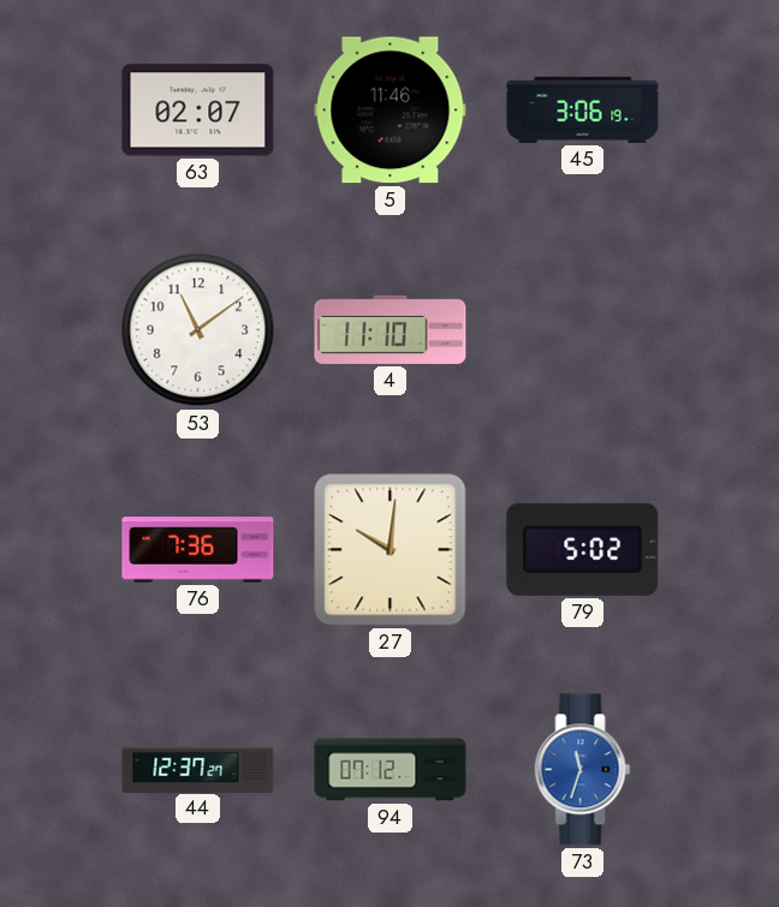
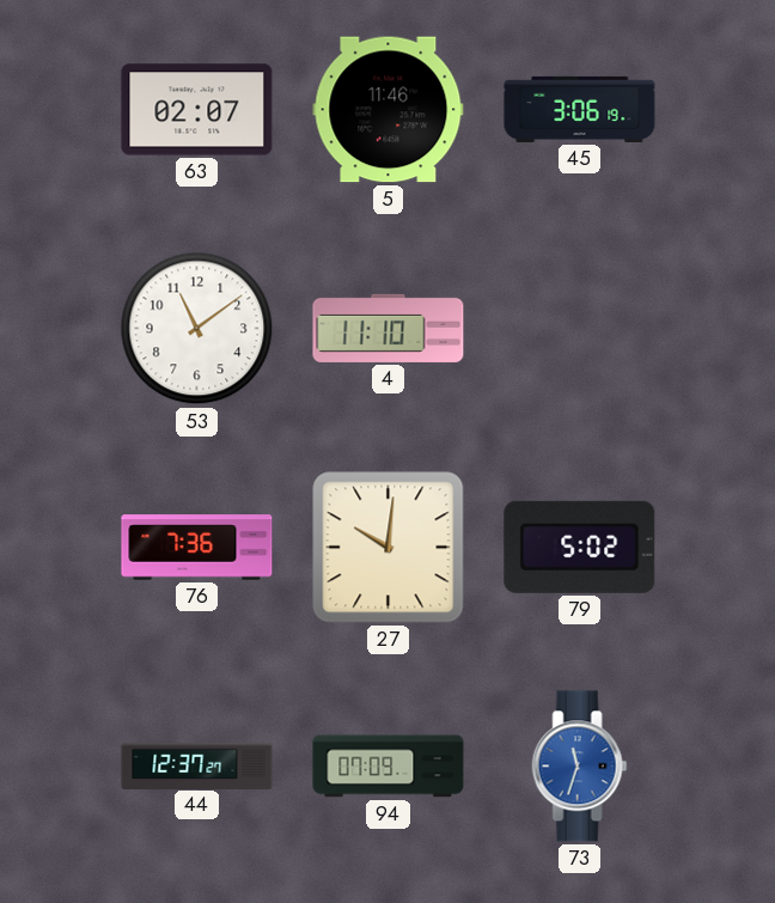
94: 07:12 -> 07:09
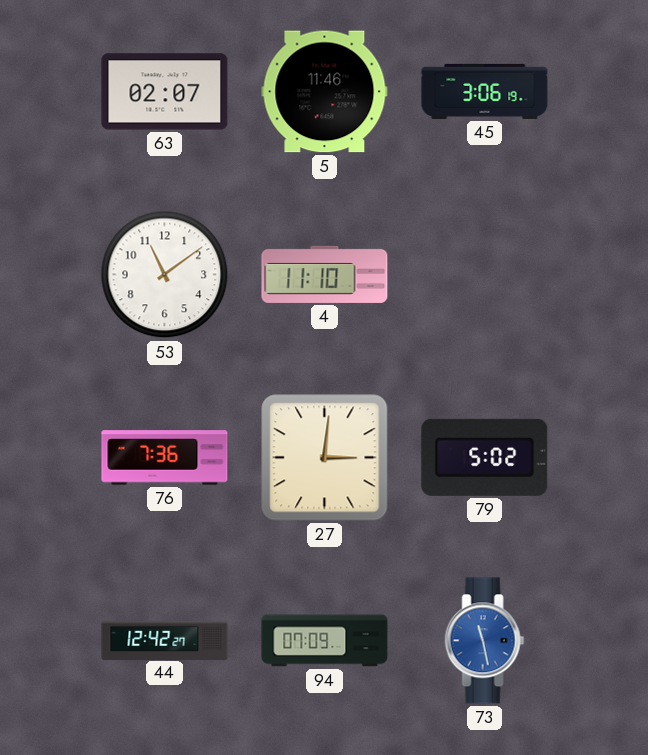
27: 10:01 -> 3:01
44: 12:37 -> 12:42
73: 11:33 -> 11:28
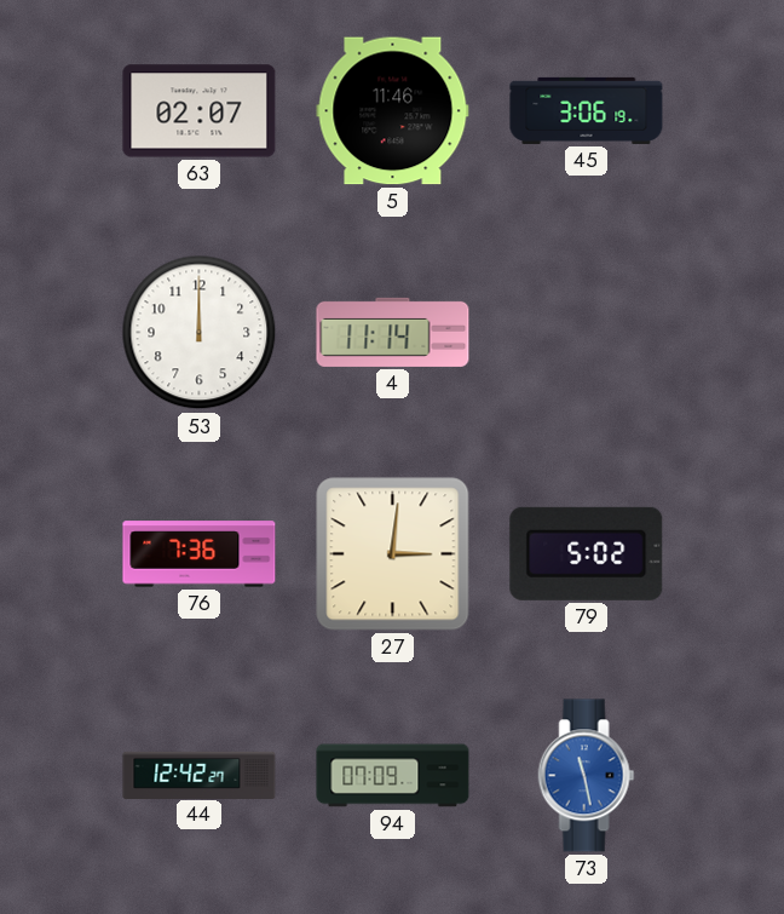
53: 11:09 -> 12:00
4: 11:10 -> 11:14
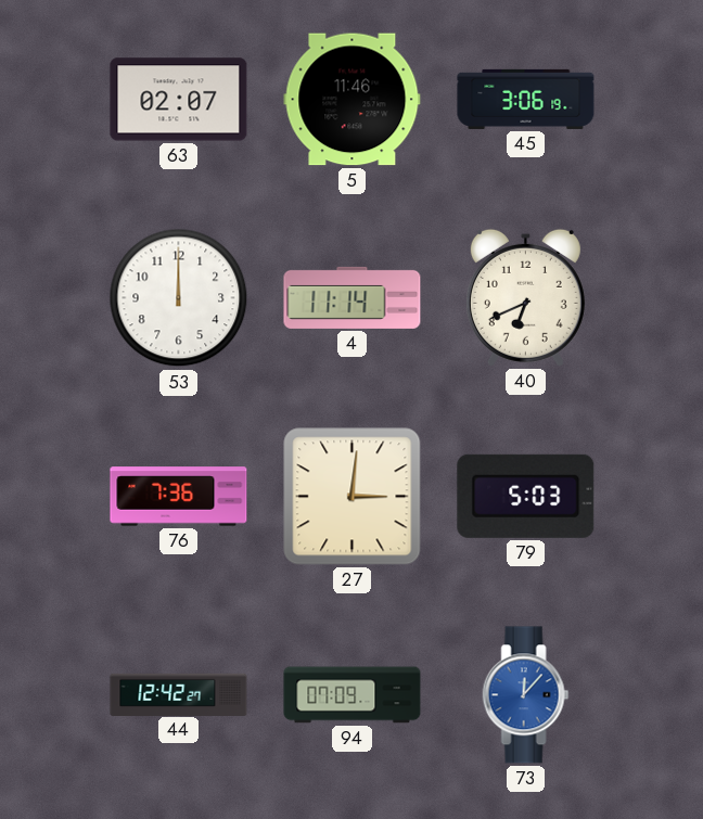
40: none -> 6:41
79: 5:02 -> 5:03
73: 11:28 -> 12:07
